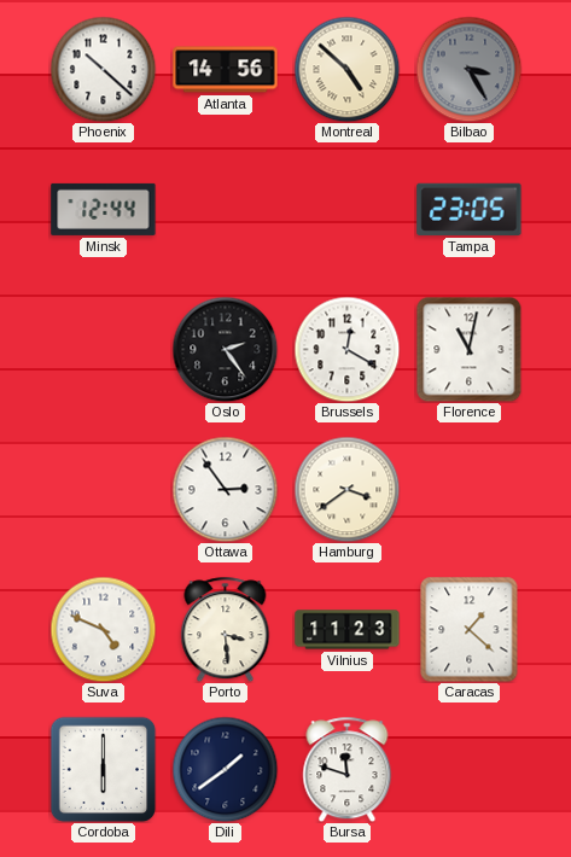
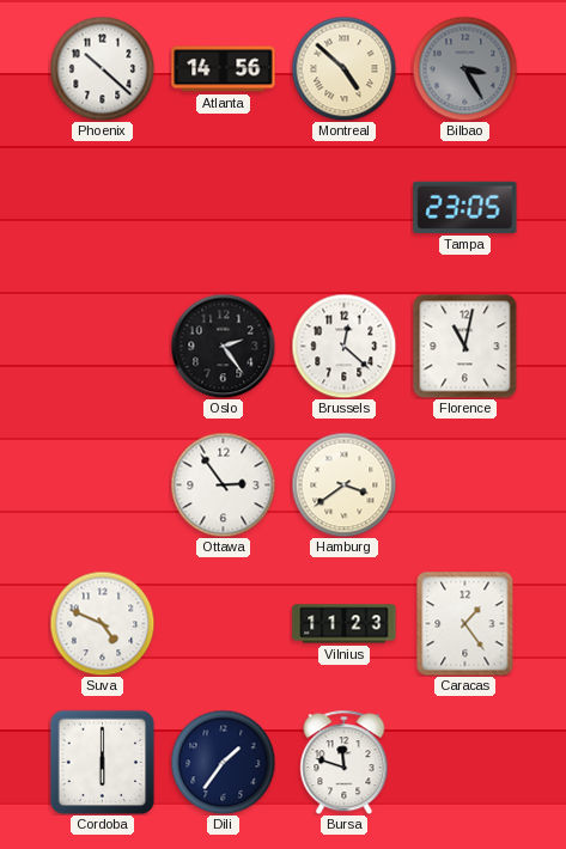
Minsk: 12:44 -> none
Brussels: 12:20 -> 12:22
Porto: 3:29 -> none
Caracas: 1:22 -> 1:24
Dili: 1:39 -> 1:36
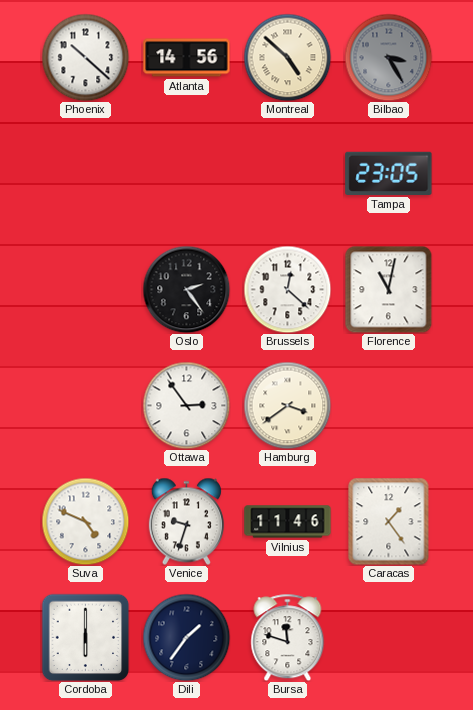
Venice: none -> 9:33
Vilnius: 11:23 -> 11:46
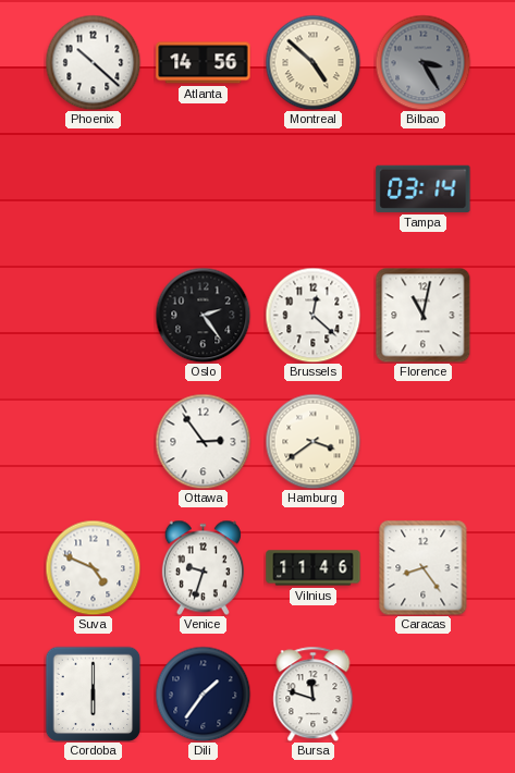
Tampa: 23:05 -> 03:14
Caracas: 1:24 -> 8:24
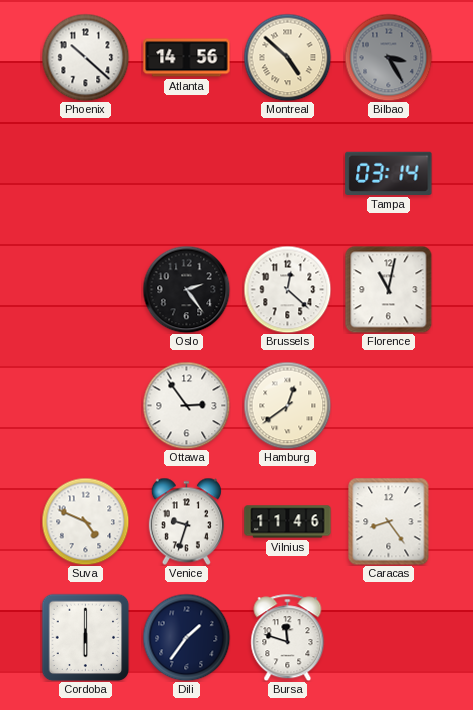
Hamburg: 3:39 -> 12:39
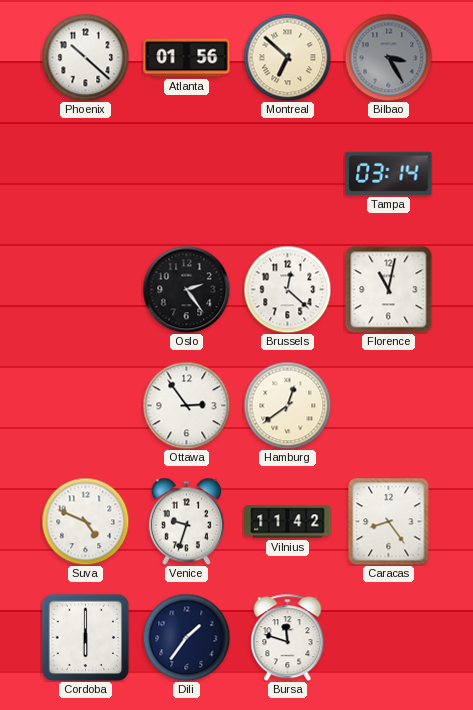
Atlanta: 14:56 -> 01:56
Montreal: 4:52 -> 6:52
Vilnius: 11:46 -> 11:42
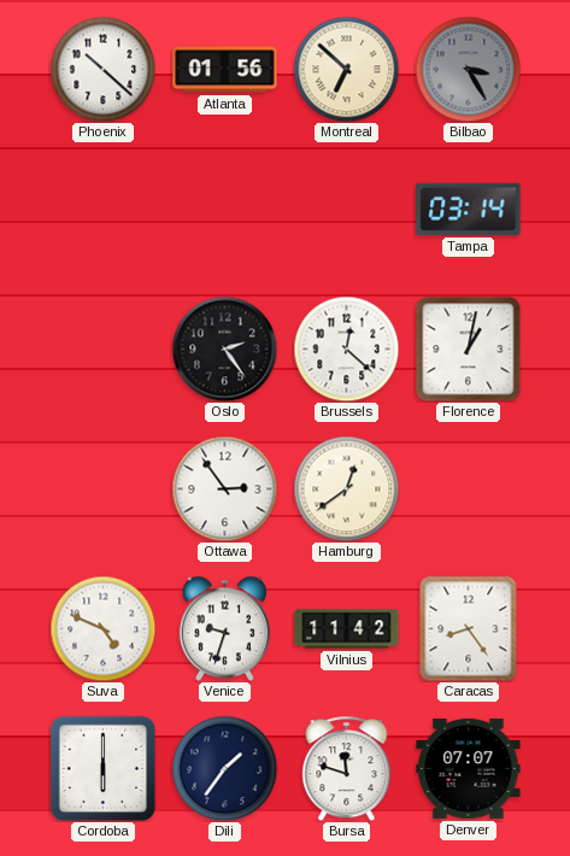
Florence: 11:02 -> 1:02
Denver: none -> 07:07
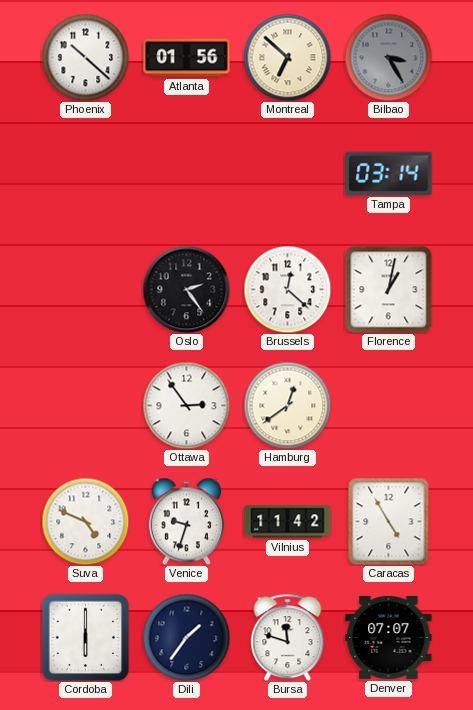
Caracas: 8:24 -> 4:55
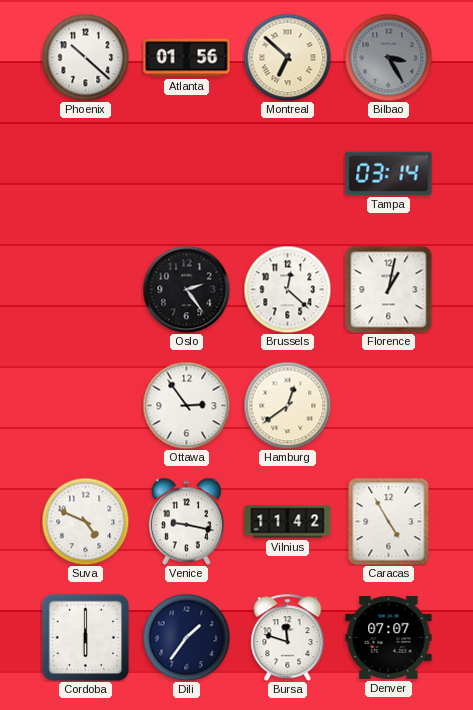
Venice: 9:33 -> 9:17
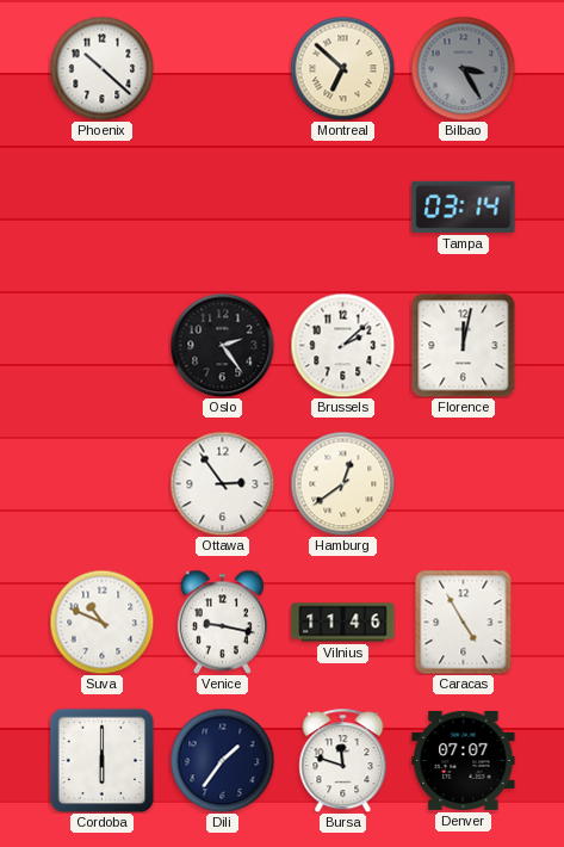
Atlanta: 01:56 -> none
Brussels: 12:22 -> 2:08
Florence: 1:02 -> 12:02
Suva: 4:49 -> 10:49
Vilnius: 11:42 -> 11:46
